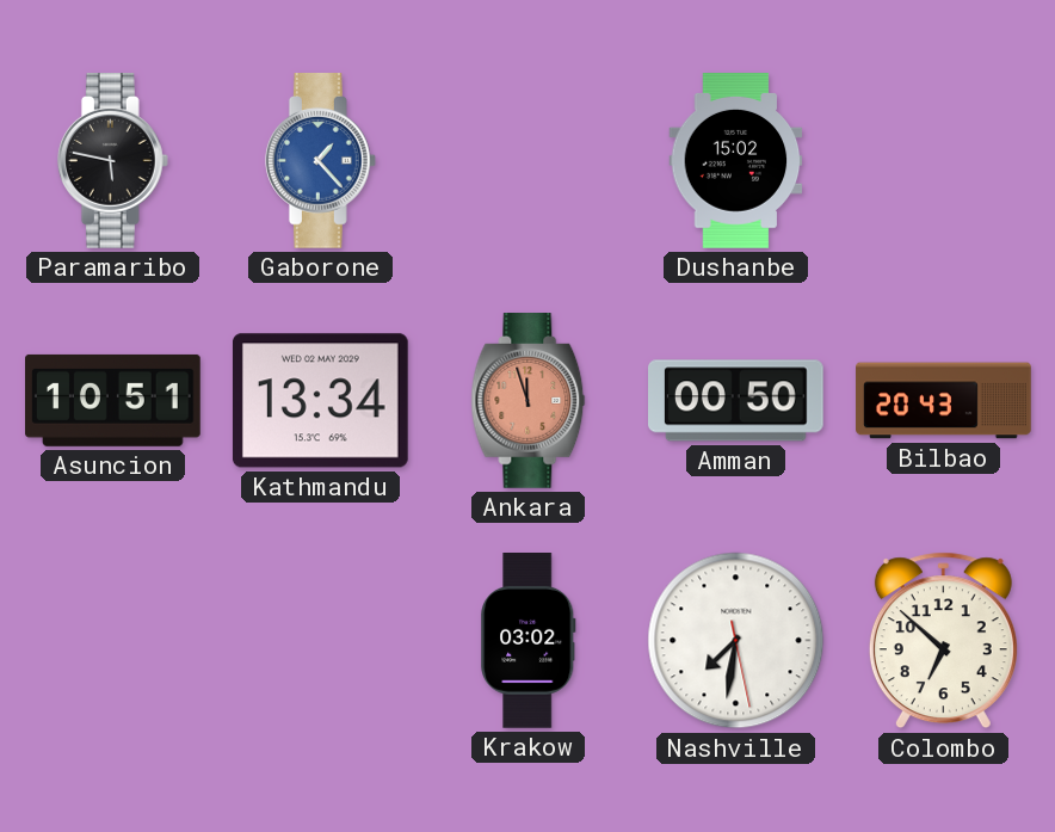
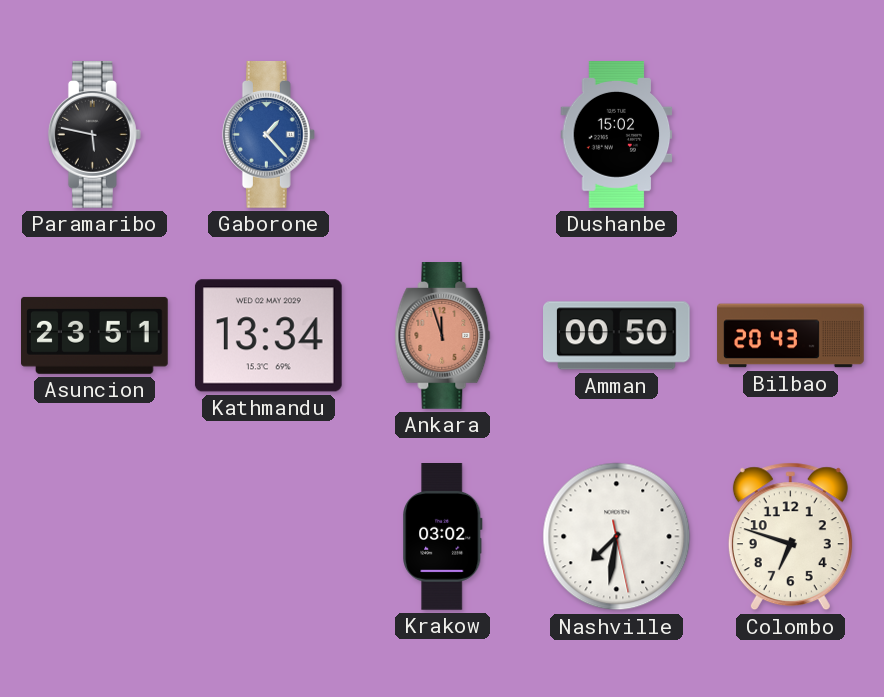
Asuncion: 10:51 -> 23:51
Colombo: 6:52 -> 6:48
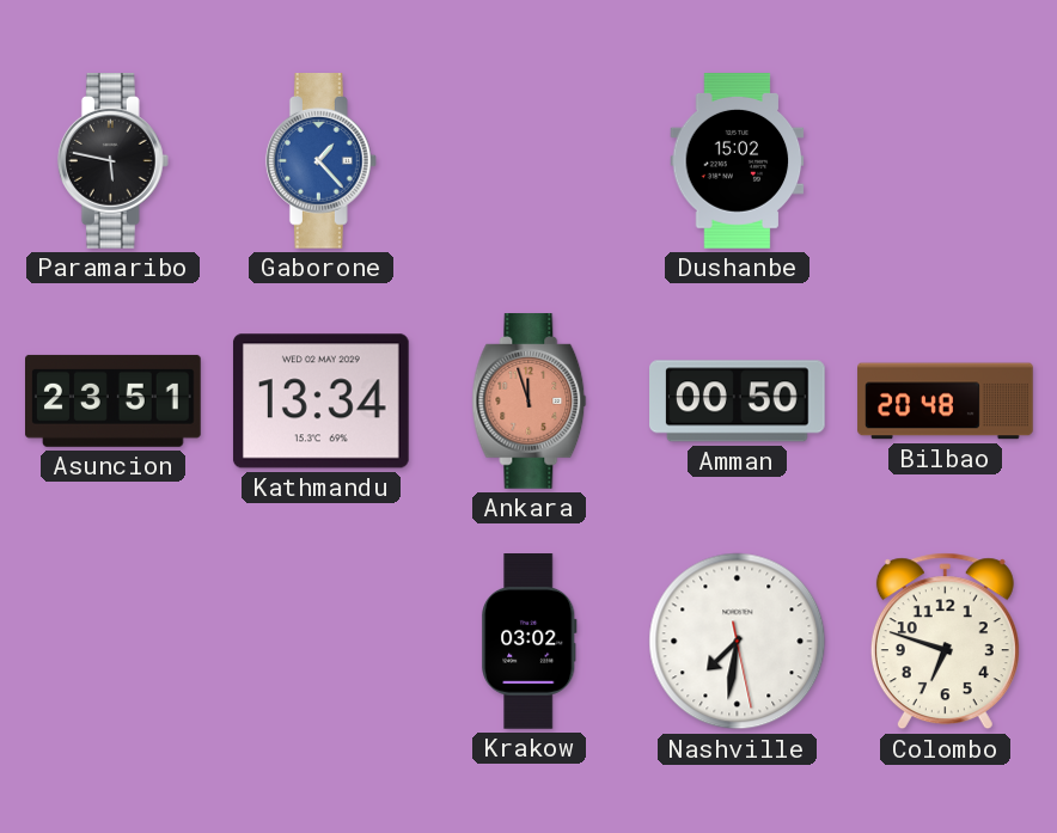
Bilbao: 20:43 -> 20:48
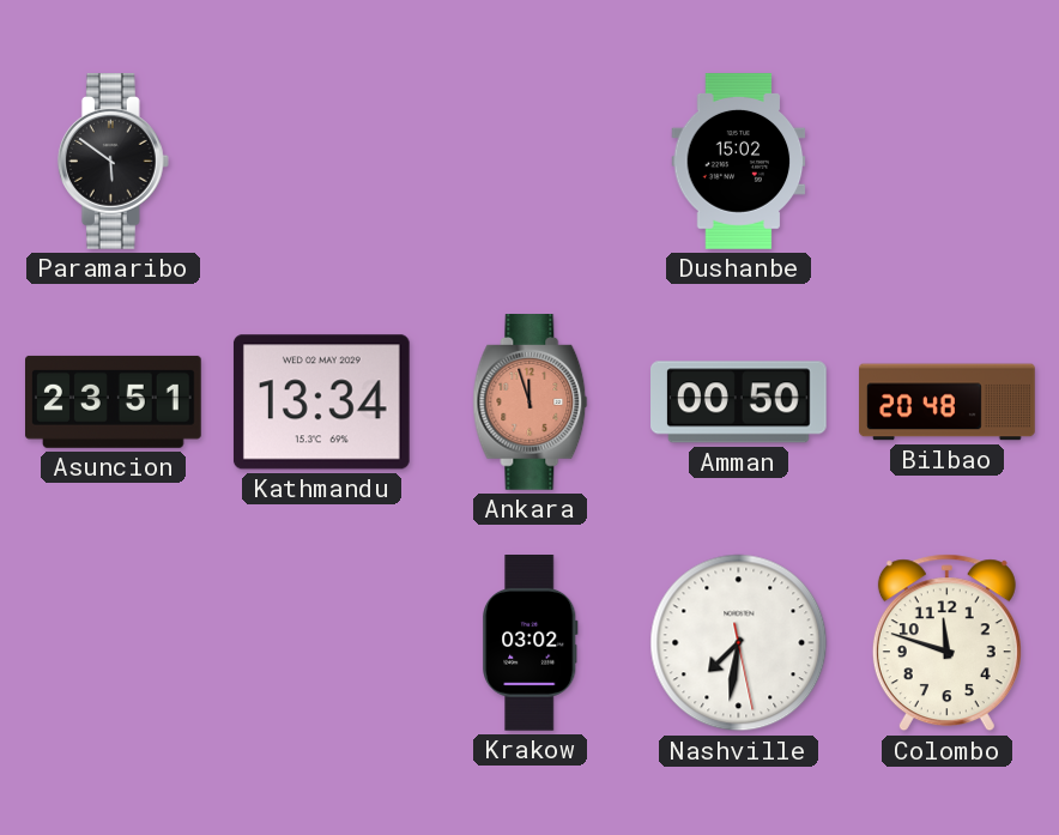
Paramaribo: 5:47 -> 5:51
Gaborone: 1:23 -> none
Colombo: 6:48 -> 11:48
